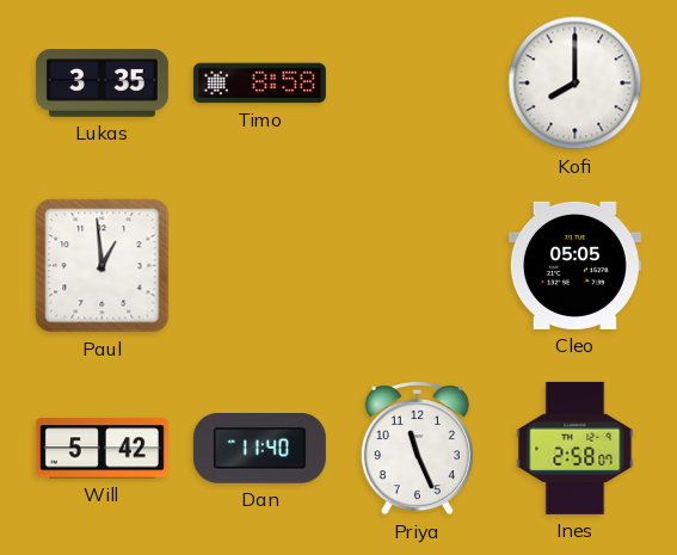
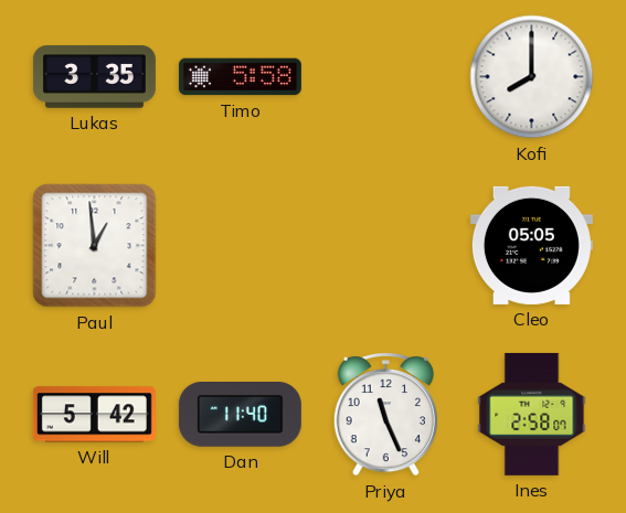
Timo: 8:58 -> 5:58
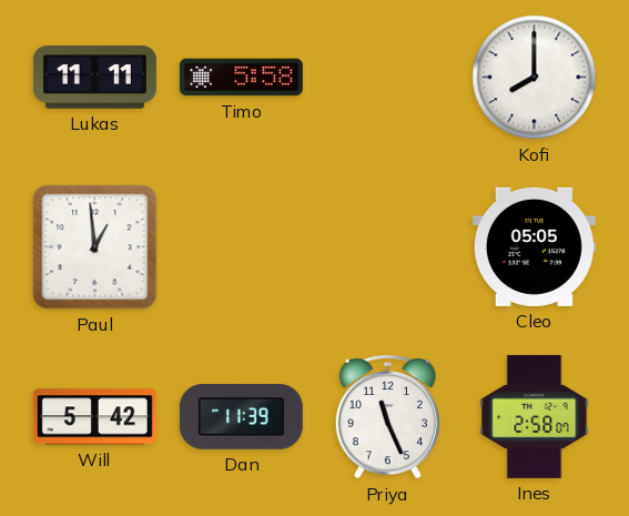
Lukas: 3:35 -> 11:11
Dan: 11:40 -> 11:39
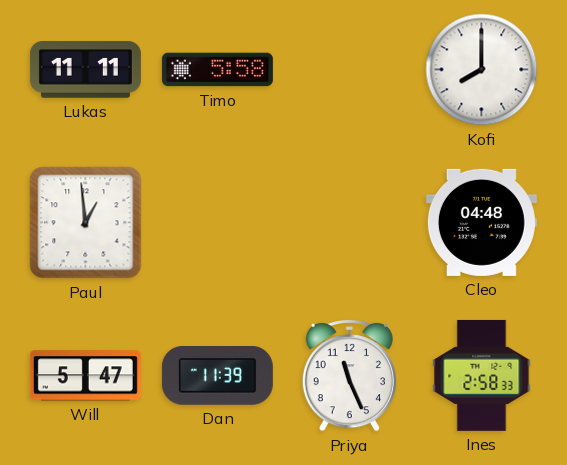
Cleo: 05:05 -> 04:48
Will: 5:42 -> 5:47
Ines: 2:58:07 -> 2:58:33
